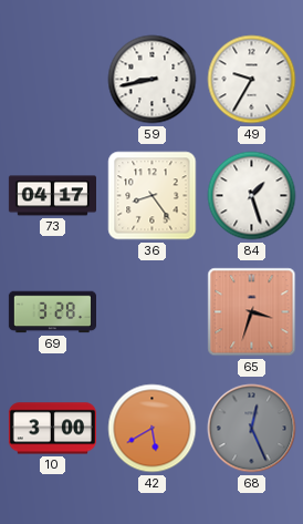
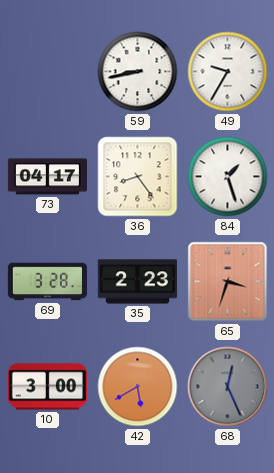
35: none -> 2:23
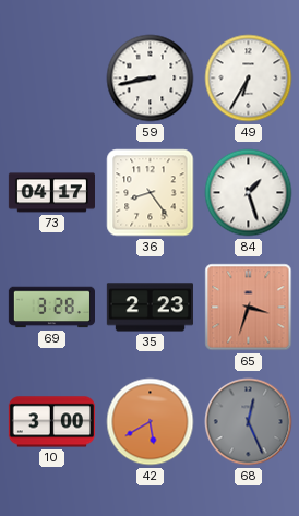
49: 9:35 -> 6:35
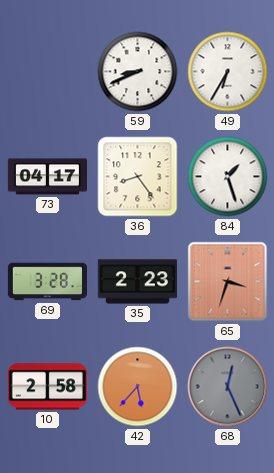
59: 8:43 -> 8:41
10: 3:00 -> 2:58
42: 5:40 -> 5:37
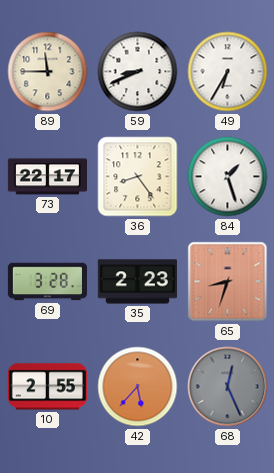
89: none -> 11:45
73: 04:17 -> 22:17
65: 3:33 -> 8:33
10: 2:58 -> 2:55
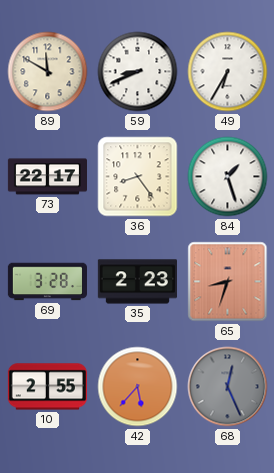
89: 11:45 -> 11:50
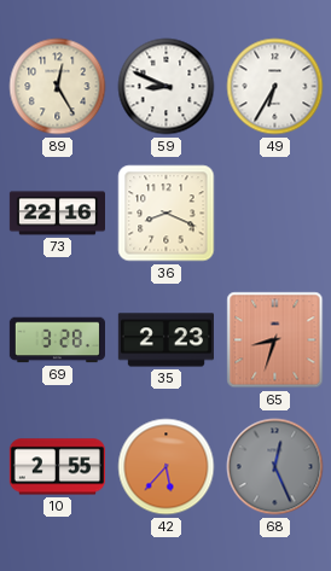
89: 11:50 -> 12:25
59: 8:41 -> 8:49
73: 22:17 -> 22:16
36: 8:24 -> 8:19
84: 1:27 -> none
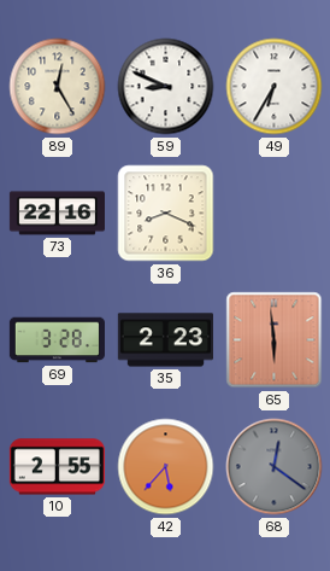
65: 8:33 -> 5:59
68: 12:26 -> 12:21
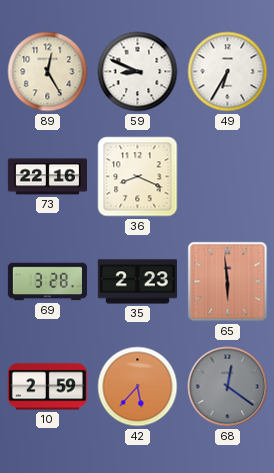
10: 2:55 -> 2:59
